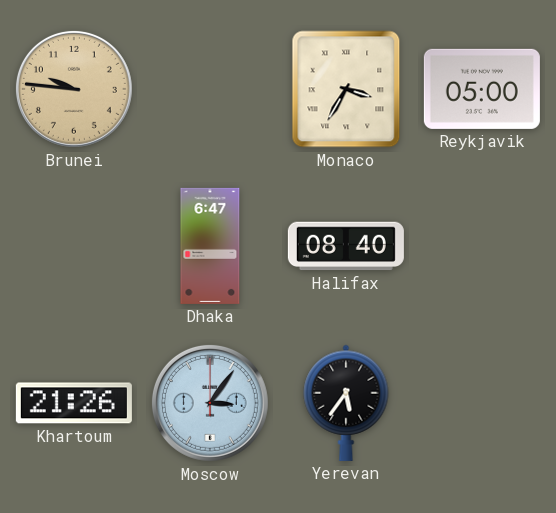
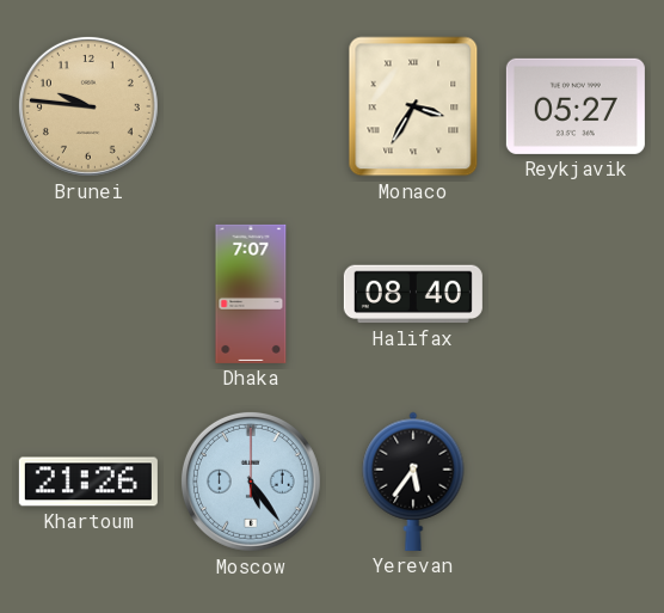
Reykjavik: 05:00 -> 05:27
Dhaka: 6:47 -> 7:07
Moscow: 3:06 -> 5:24
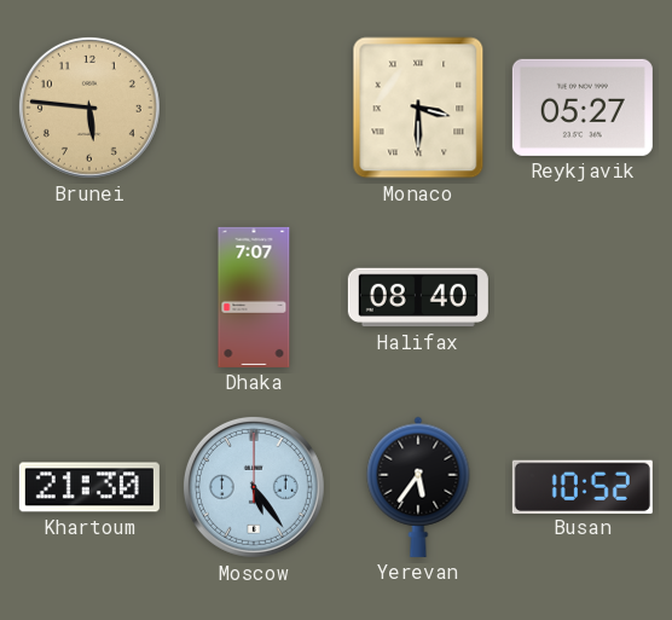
Brunei: 9:46 -> 5:46
Monaco: 3:35 -> 3:30
Khartoum: 21:26 -> 21:30
Busan: none -> 10:52
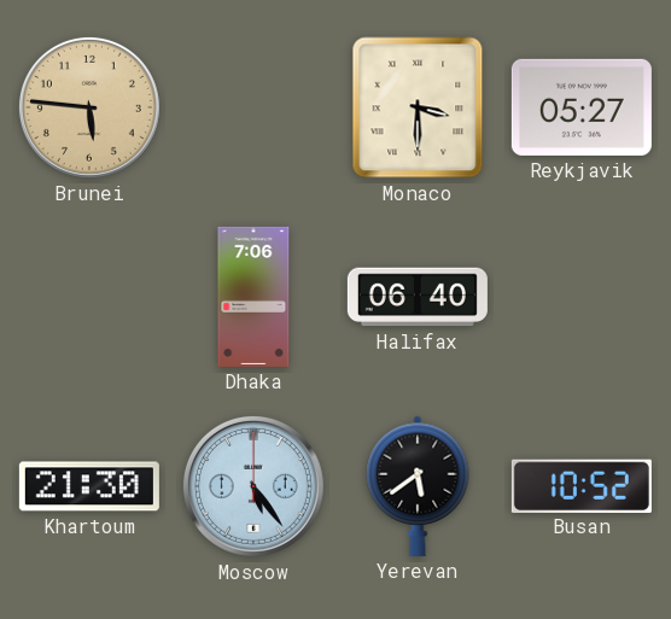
Dhaka: 7:07 -> 7:06
Halifax: 08:40 -> 06:40
Yerevan: 5:36 -> 5:39
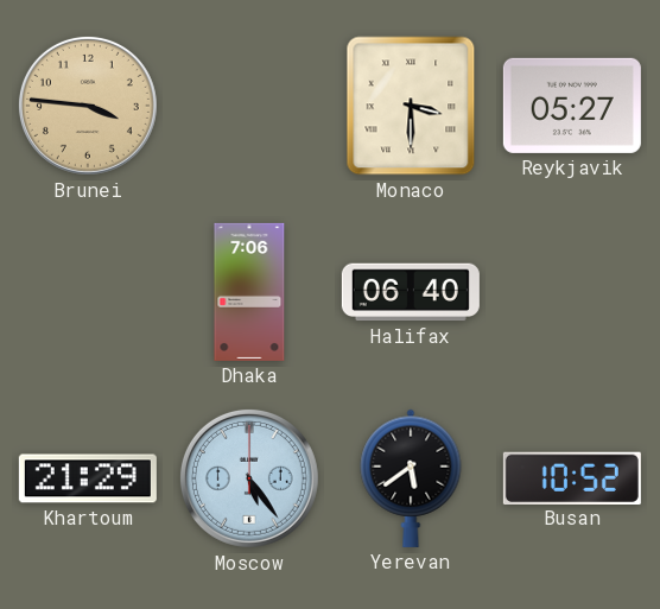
Brunei: 5:46 -> 3:46
Khartoum: 21:30 -> 21:29
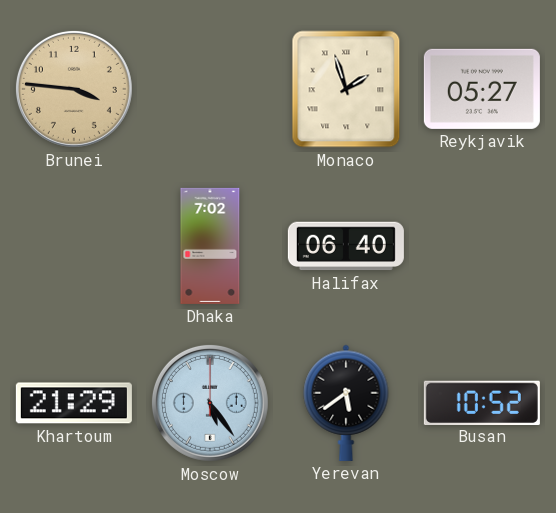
Monaco: 3:30 -> 1:57
Dhaka: 7:06 -> 7:02
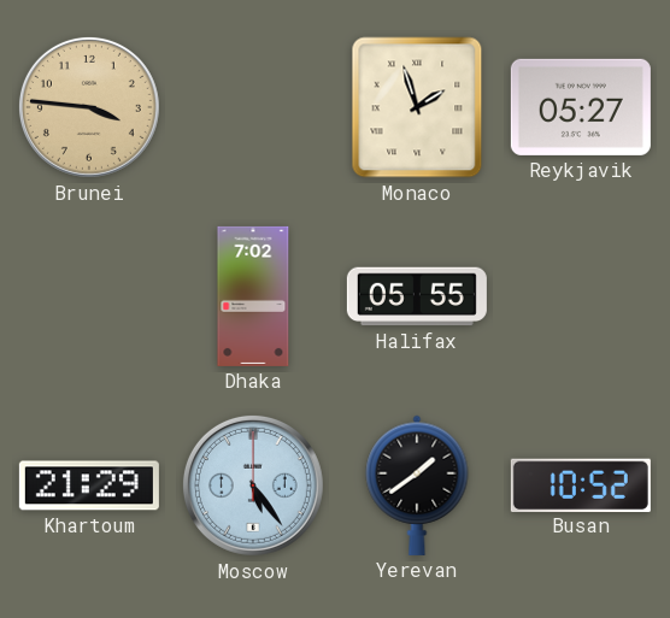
Halifax: 06:40 -> 05:55
Yerevan: 5:39 -> 1:39
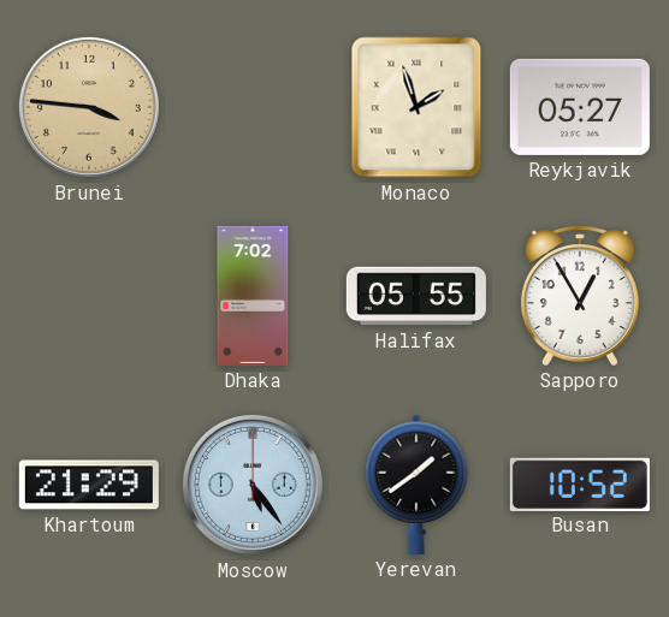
Sapporo: none -> 12:55
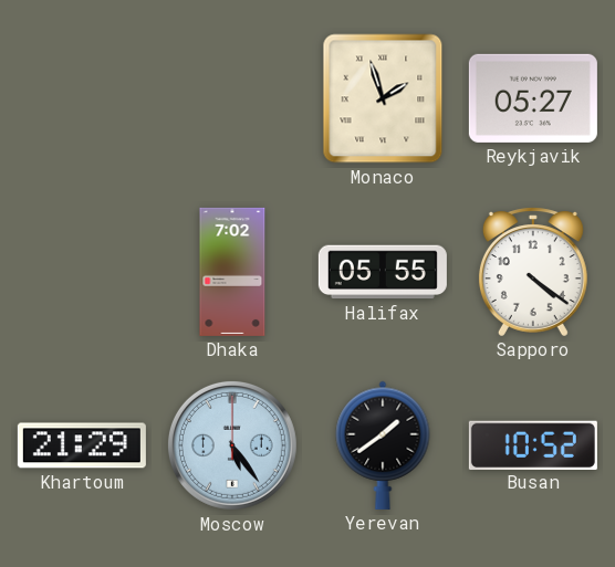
Brunei: 3:46 -> none
Sapporo: 12:55 -> 4:21
